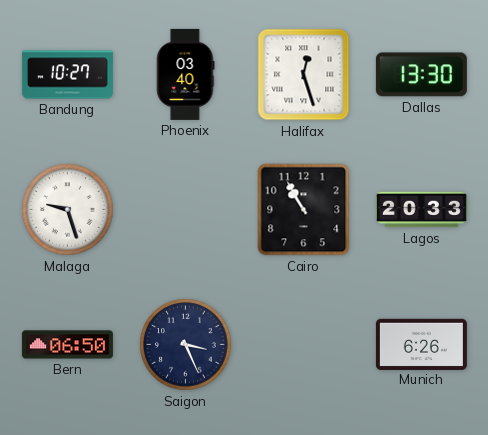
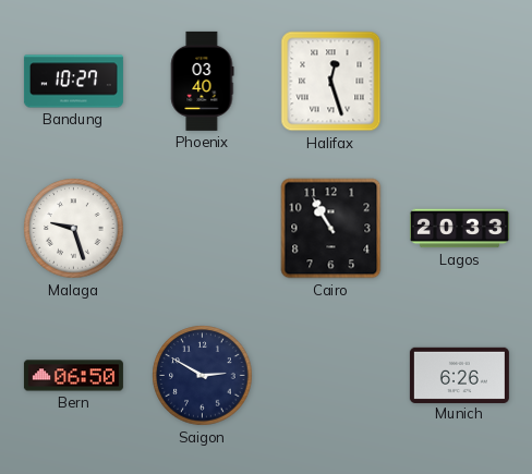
Dallas: 13:30 -> none
Saigon: 3:26 -> 2:50
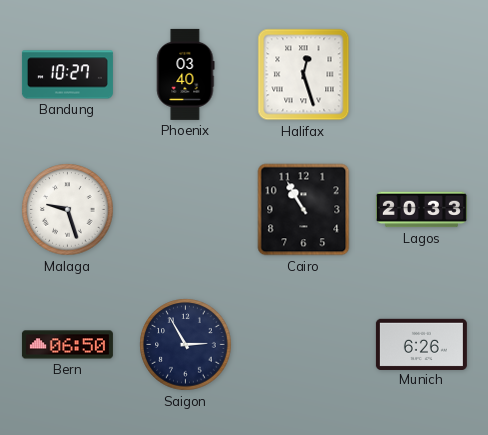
Saigon: 2:50 -> 2:55
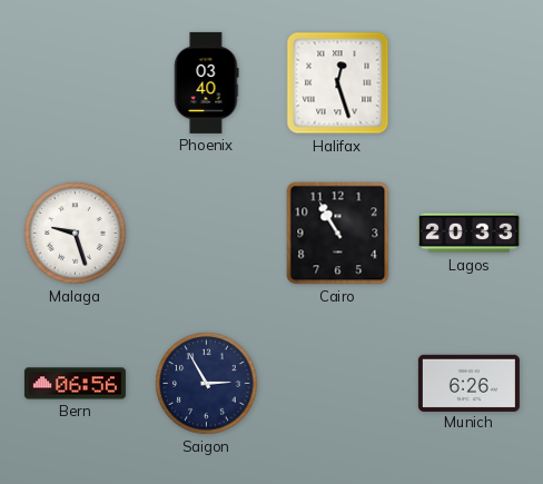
Bandung: 10:27 -> none
Bern: 06:50 -> 06:56
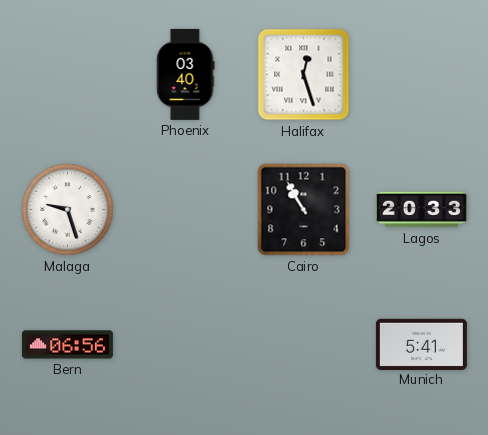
Saigon: 2:55 -> none
Munich: 6:26 -> 5:41
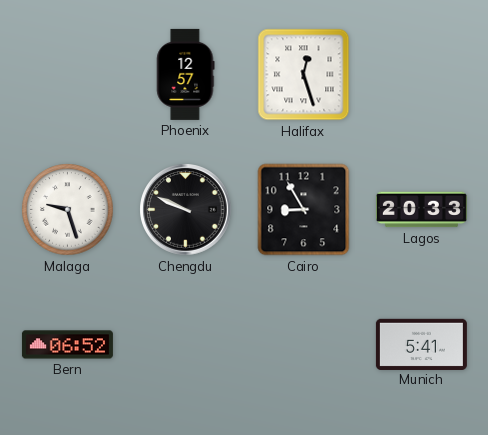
Phoenix: 03:40 -> 12:57
Chengdu: none -> 9:49
Cairo: 10:55 -> 8:55
Bern: 06:56 -> 06:52
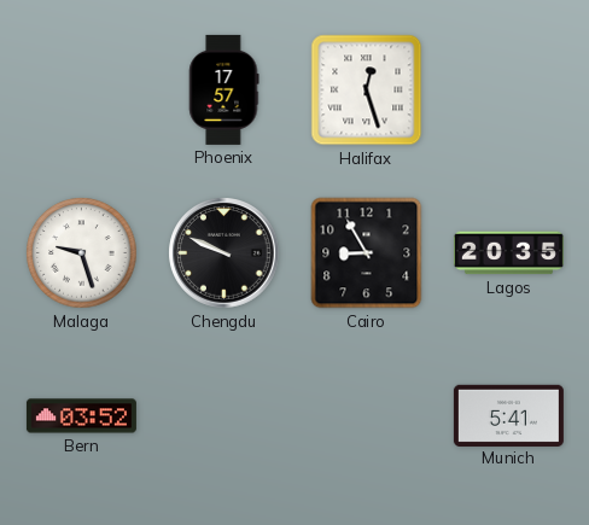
Phoenix: 12:57 -> 17:57
Lagos: 20:33 -> 20:35
Bern: 06:52 -> 03:52
